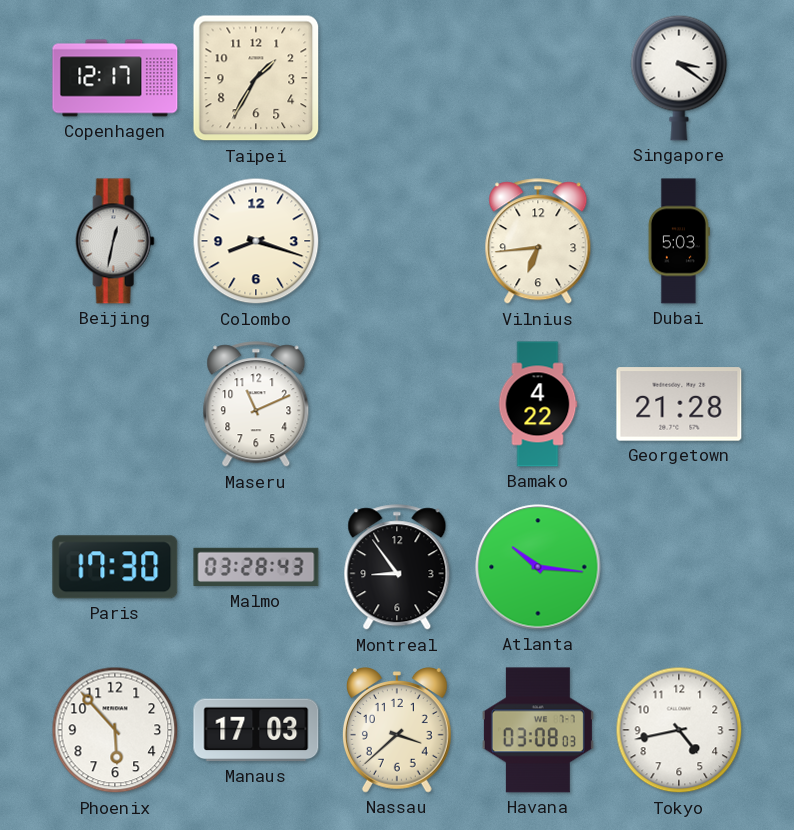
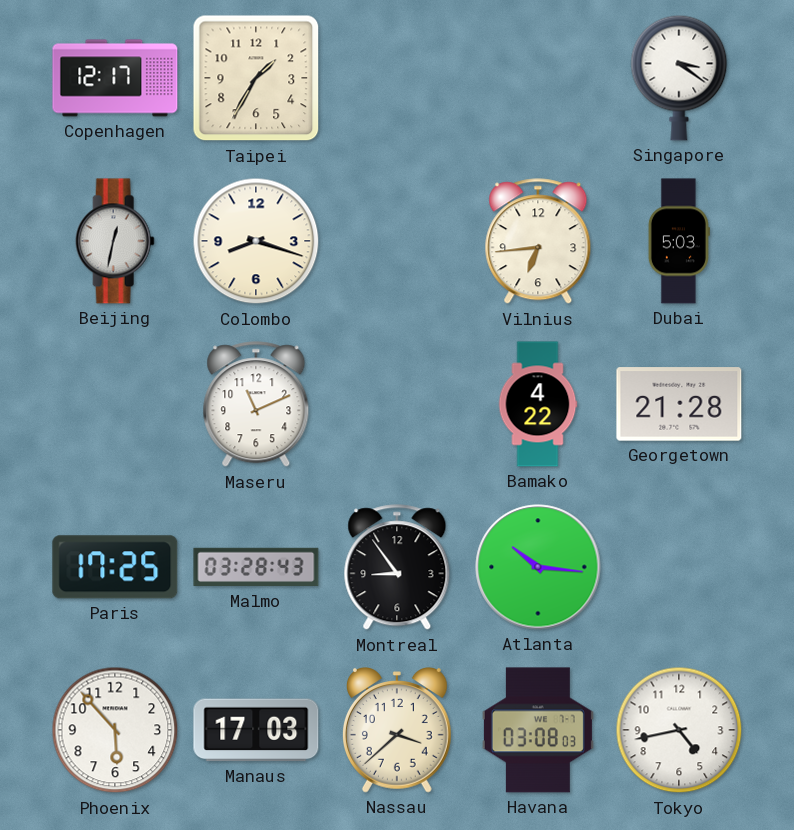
Paris: 17:30 -> 17:25
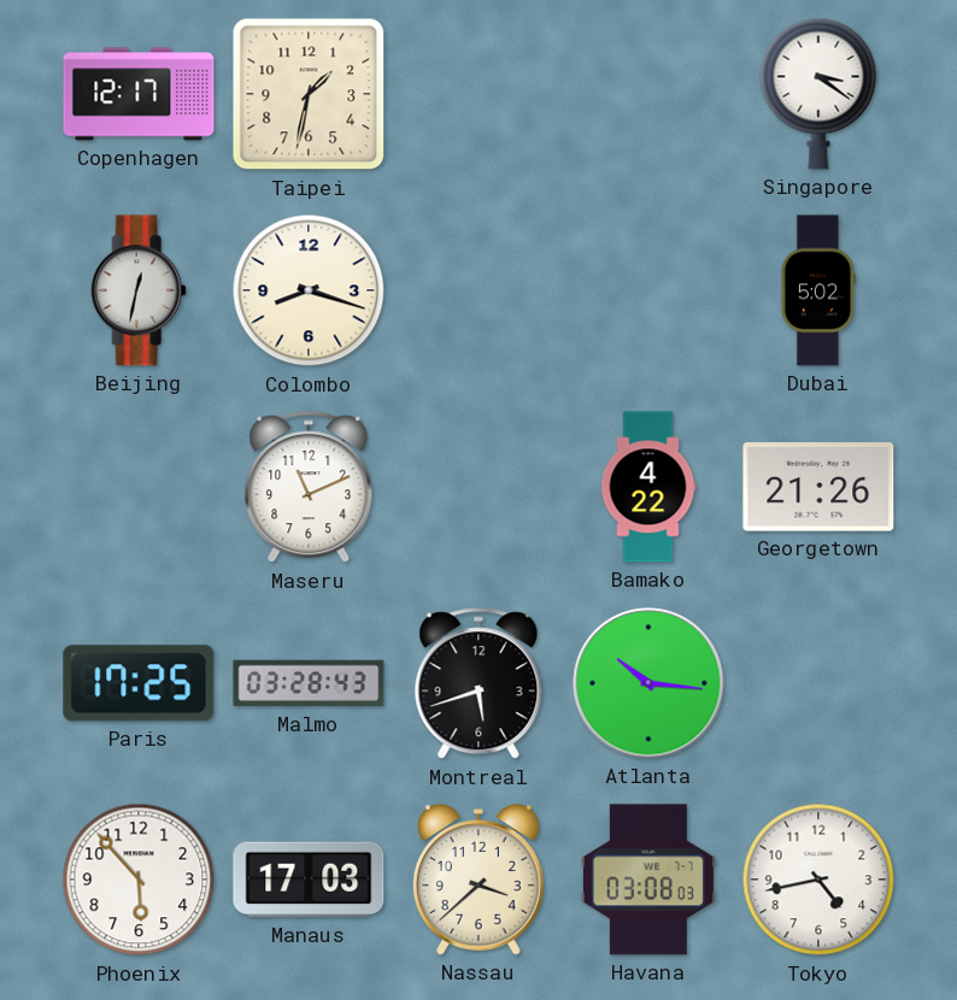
Taipei: 1:35 -> 1:32
Vilnius: 6:44 -> none
Dubai: 5:03 -> 5:02
Georgetown: 21:28 -> 21:26
Montreal: 8:54 -> 5:42
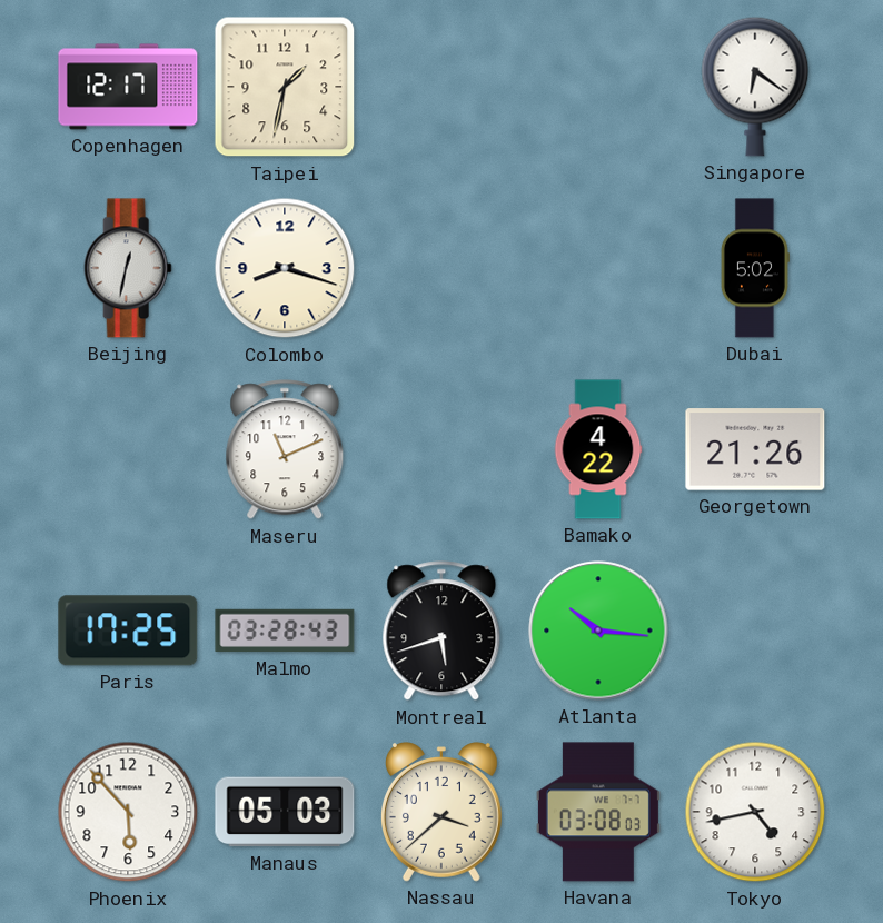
Singapore: 3:21 -> 6:21
Manaus: 17:03 -> 05:03
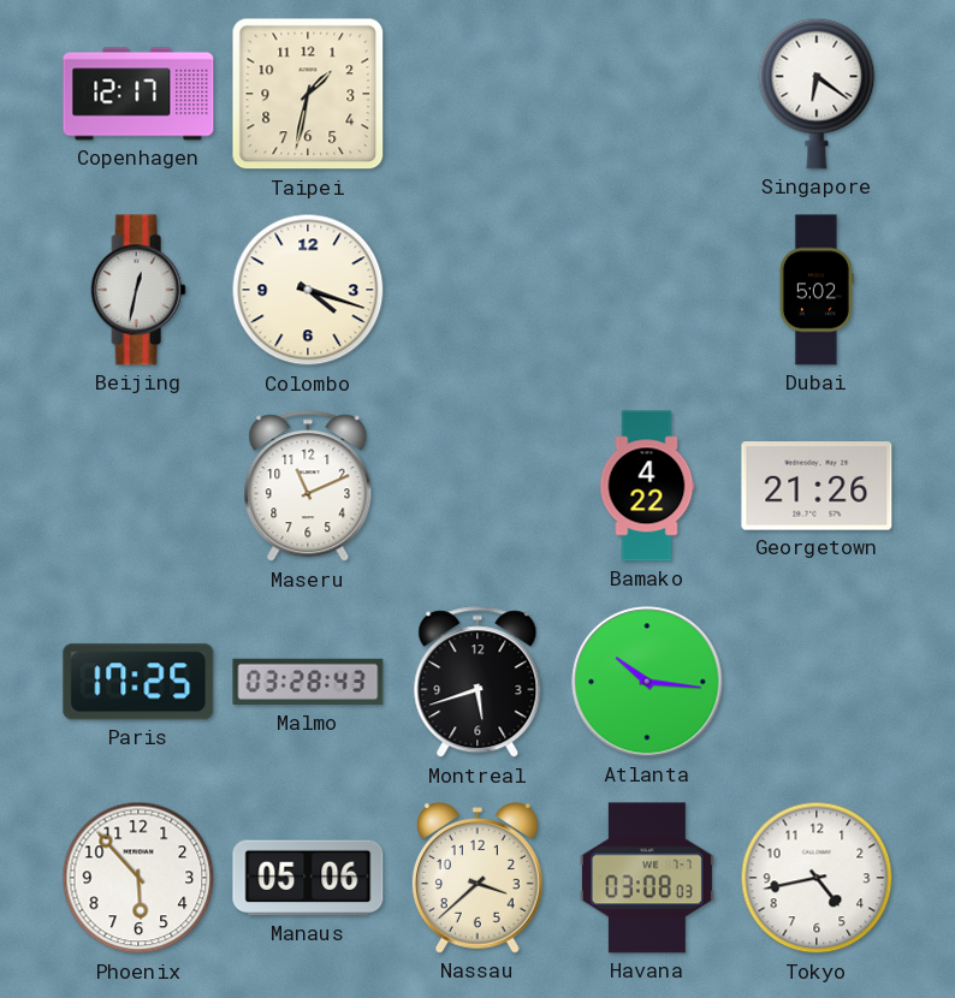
Colombo: 8:18 -> 4:18
Manaus: 05:03 -> 05:06
